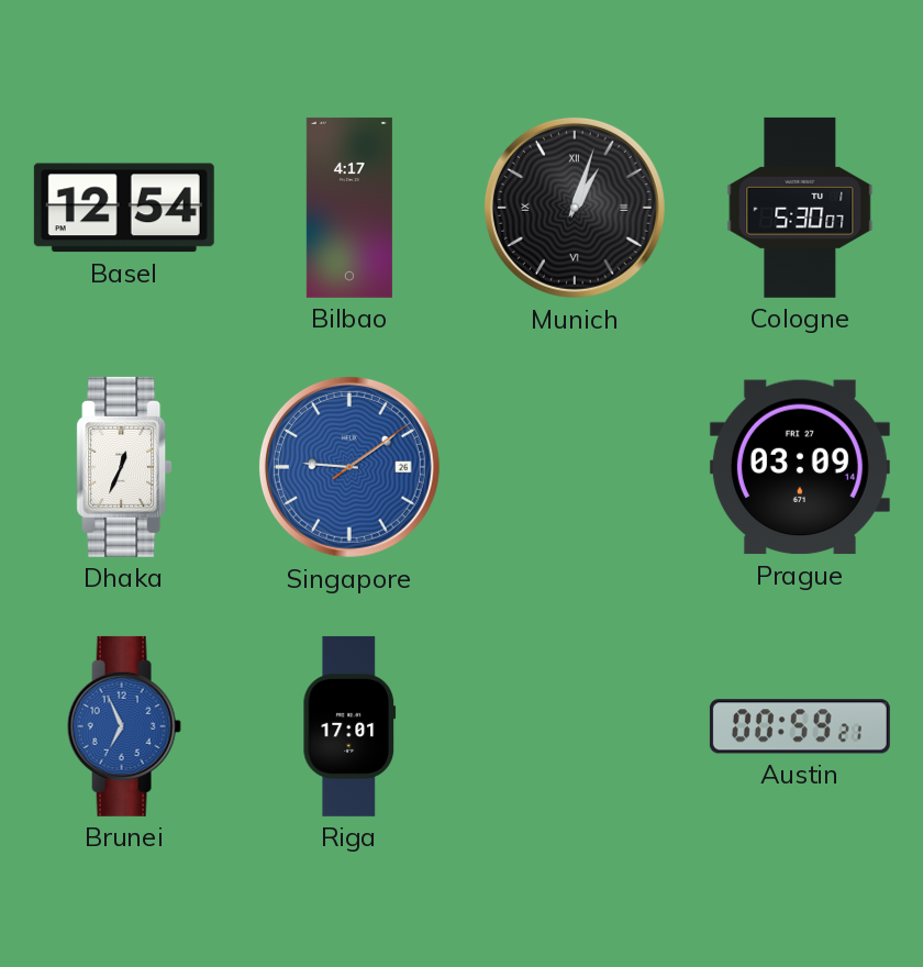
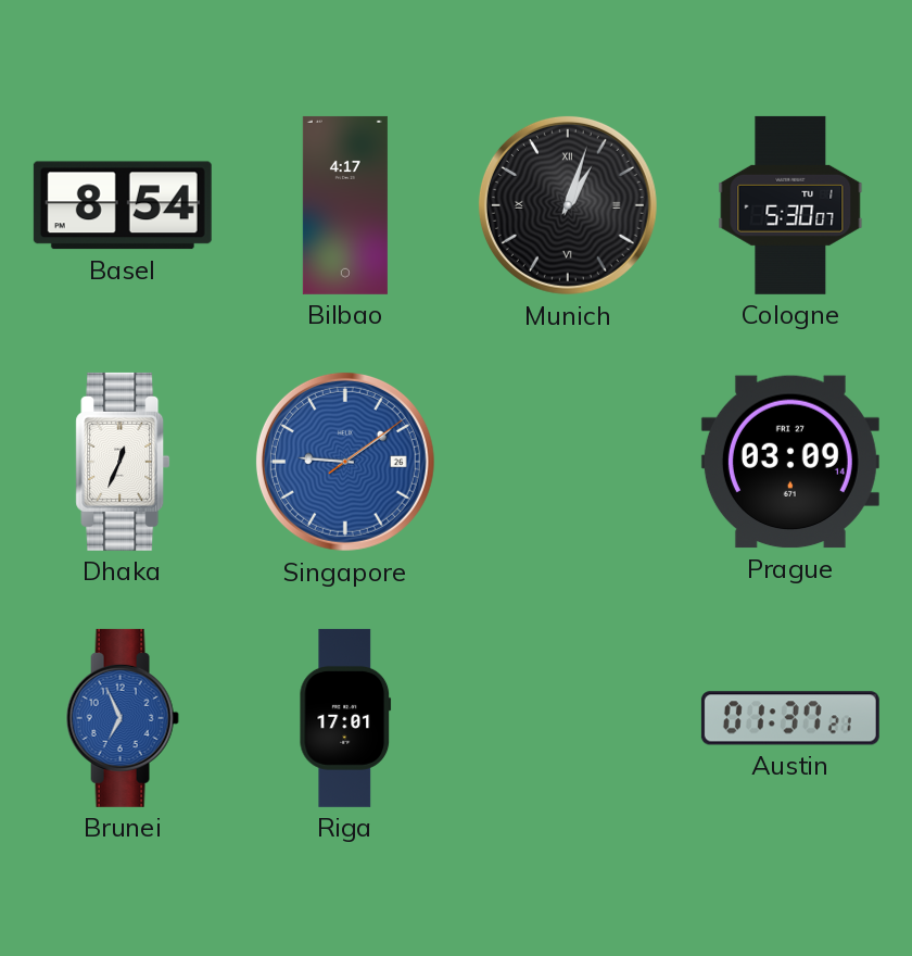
Basel: 12:54 -> 8:54
Austin: 00:59 -> 01:37
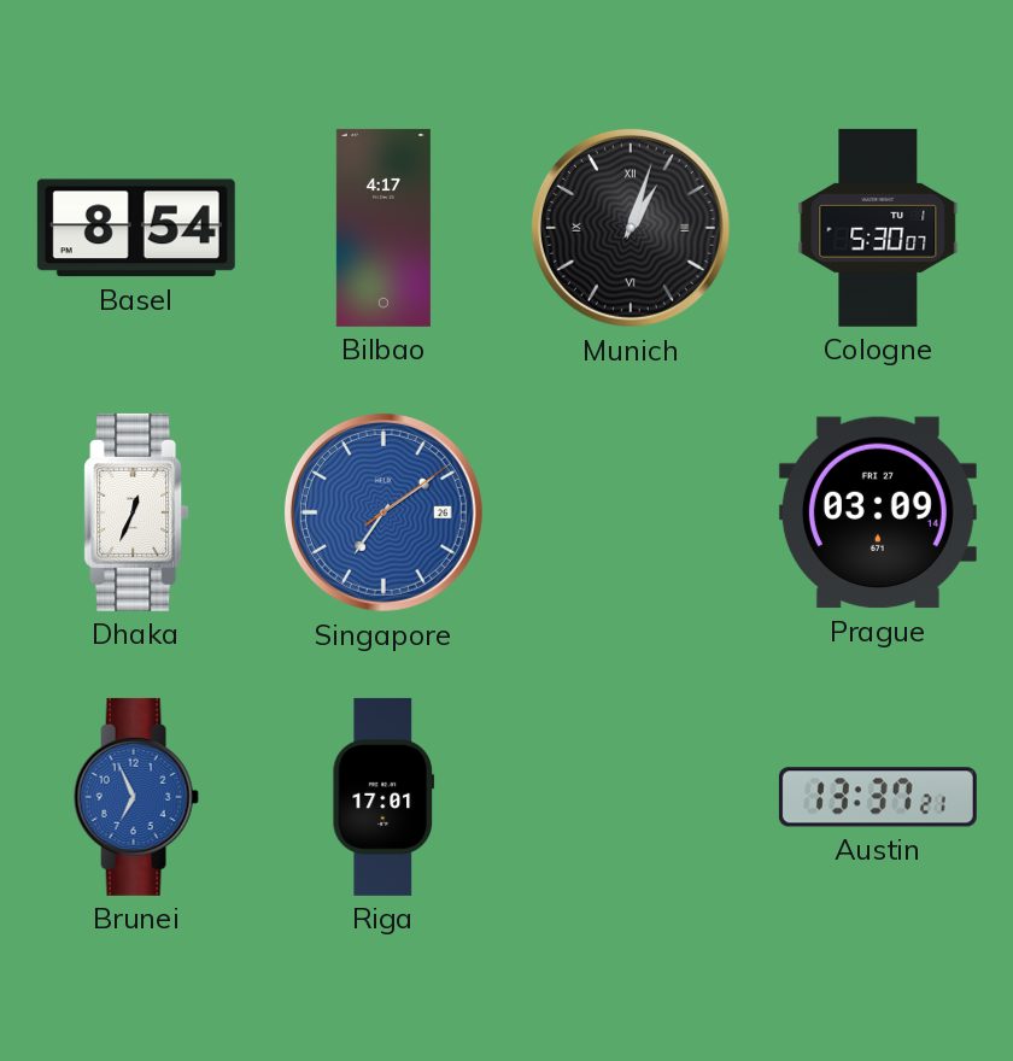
Singapore: 9:09 -> 7:09
Austin: 01:37 -> 13:37
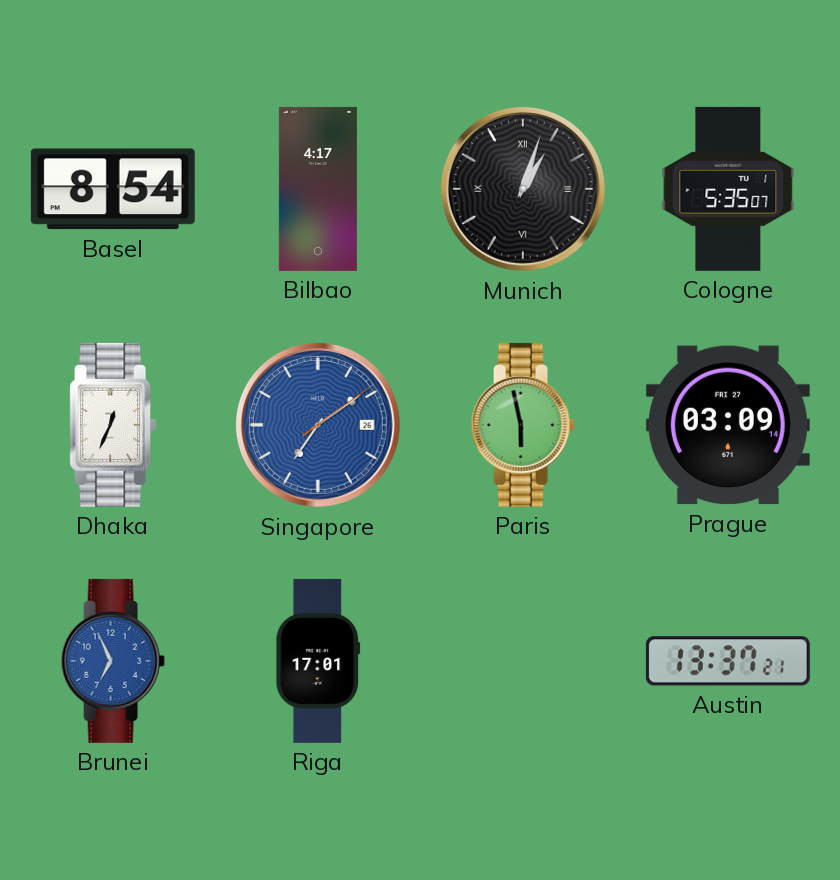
Cologne: 5:30 -> 5:35
Paris: none -> 5:58
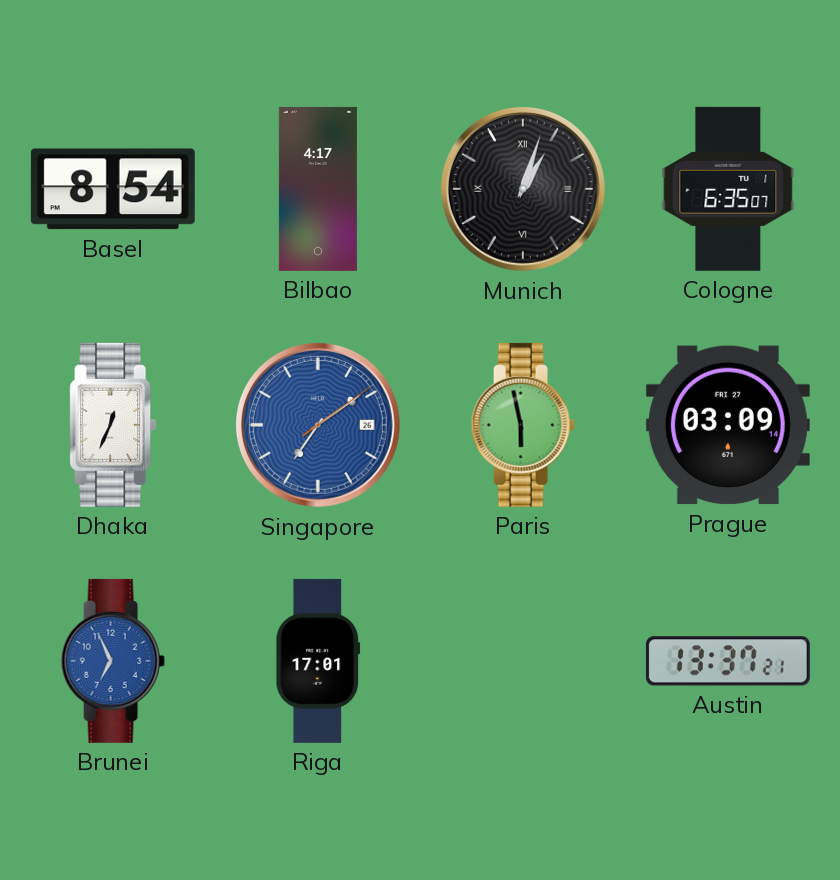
Cologne: 5:35 -> 6:35
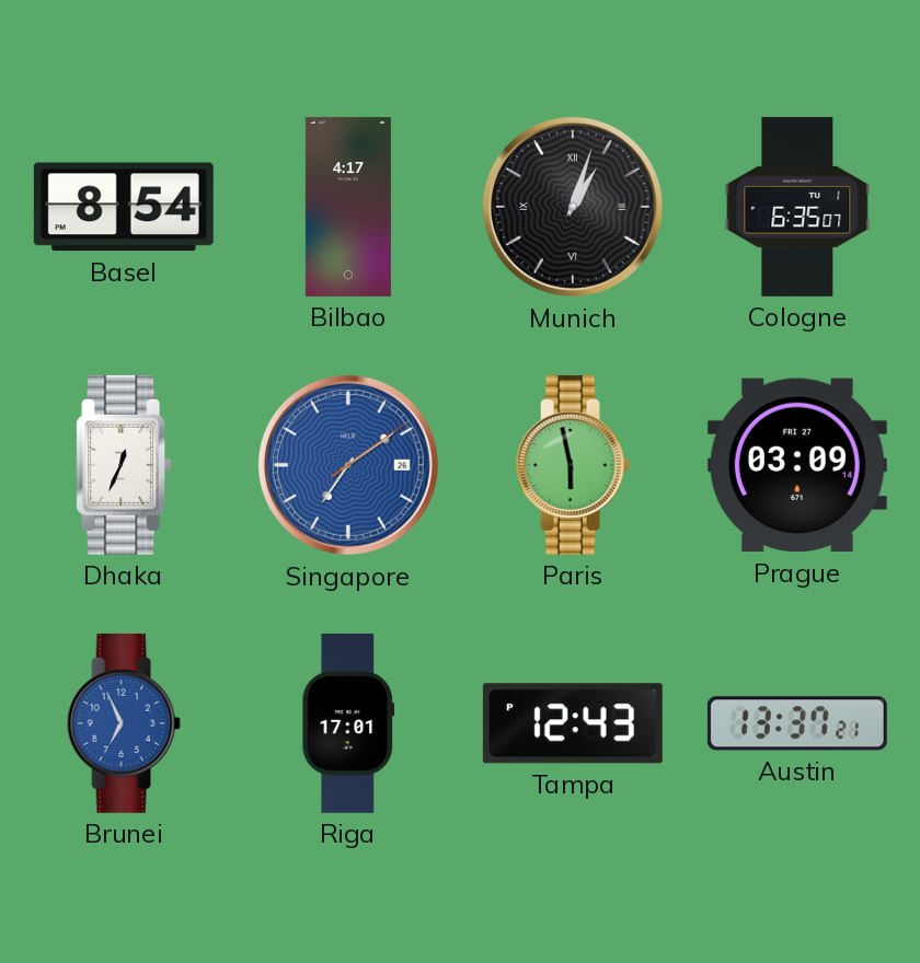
Tampa: none -> 12:43
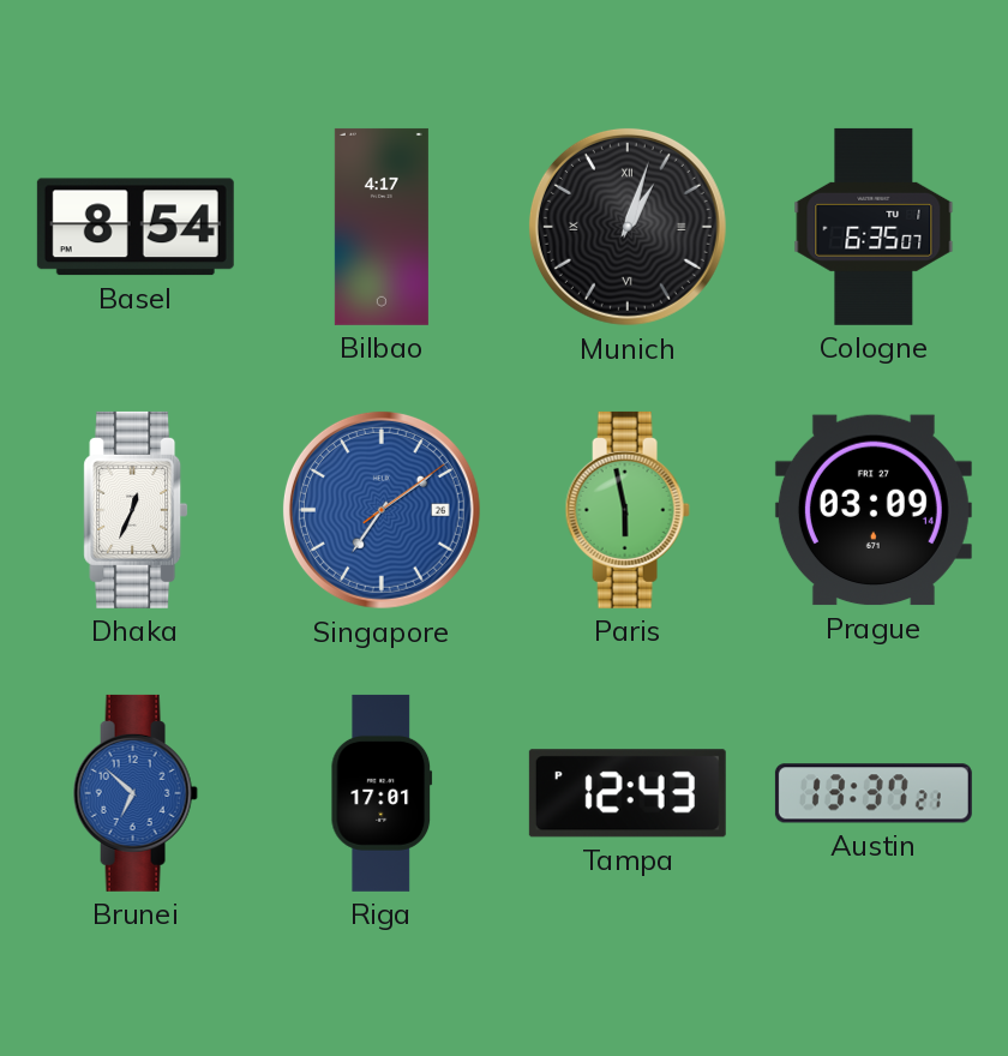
Brunei: 6:56 -> 6:52
